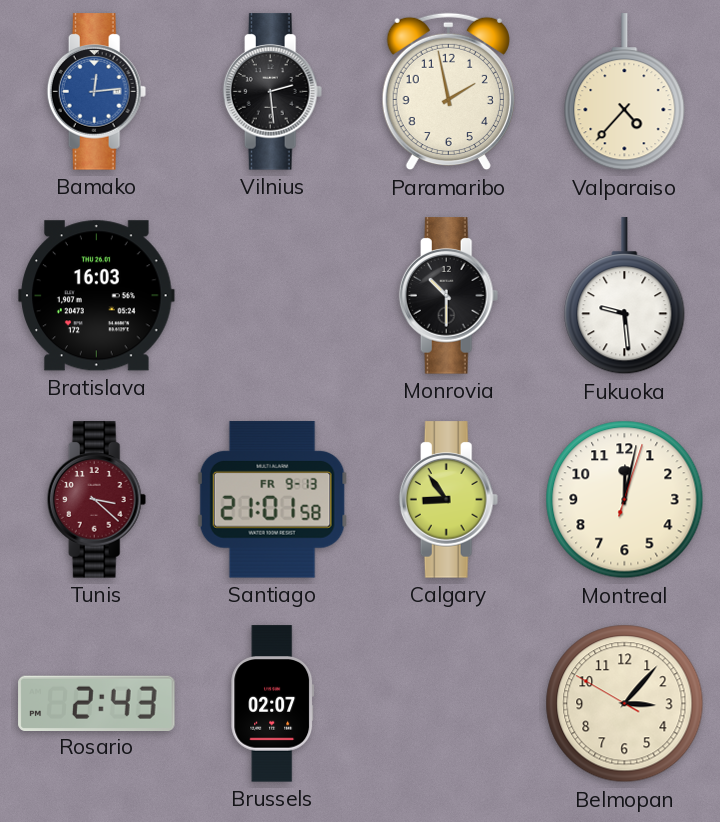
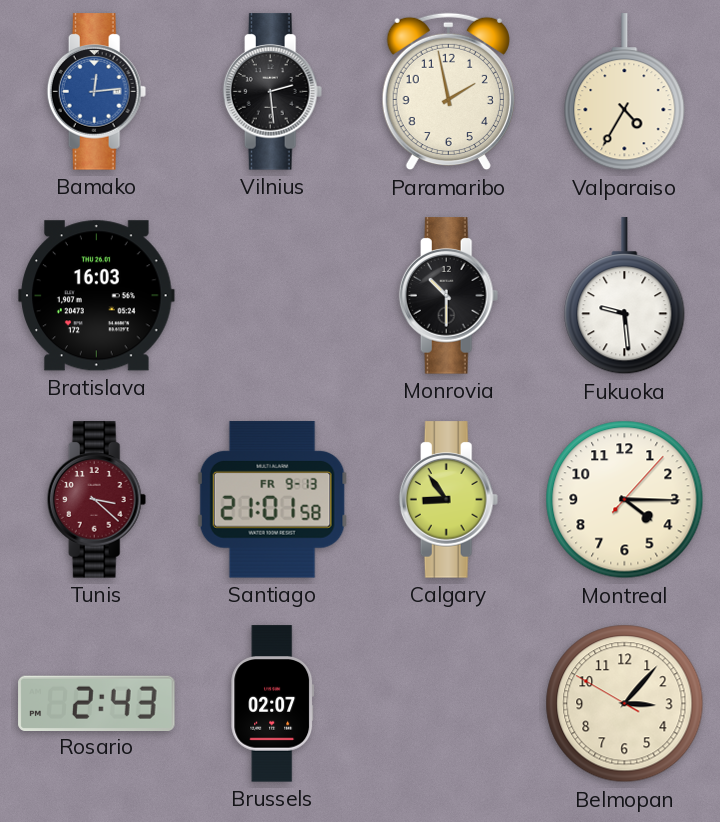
Valparaiso: 4:37 -> 4:35
Montreal: 12:02 -> 4:15
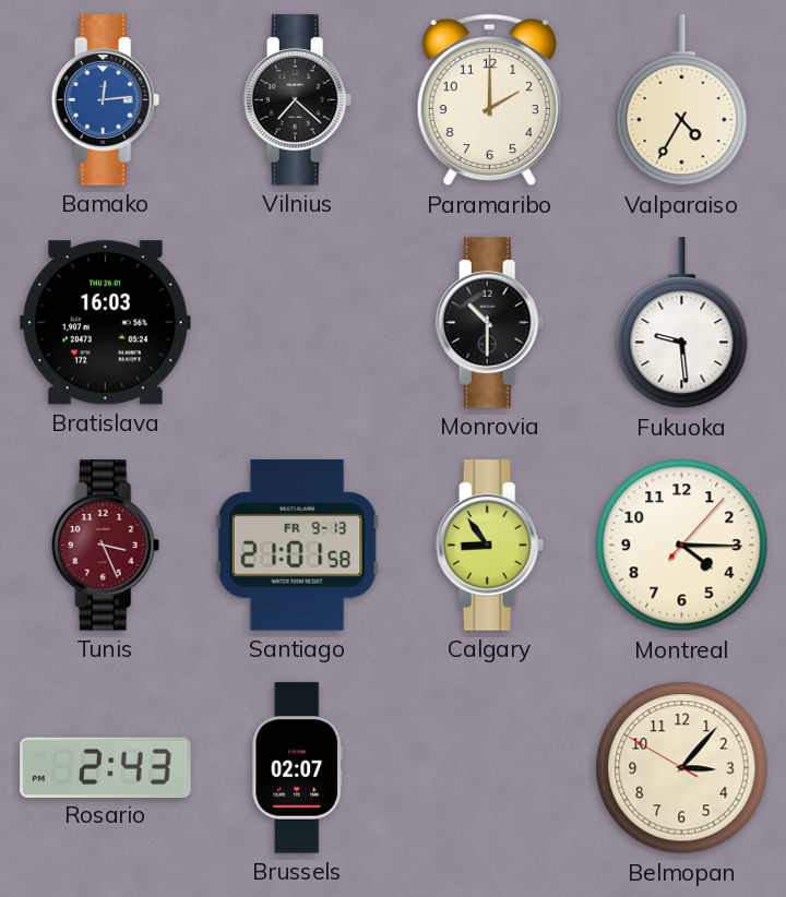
Vilnius: 2:29 -> 7:22
Paramaribo: 1:58 -> 2:00
Tunis: 3:22 -> 3:26
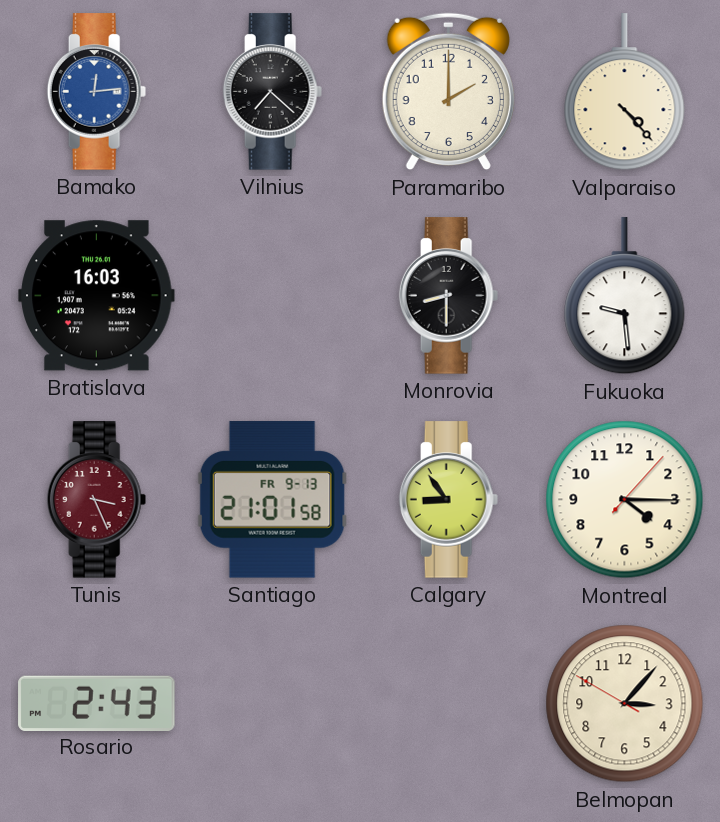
Valparaiso: 4:35 -> 4:23
Monrovia: 10:30 -> 8:30
Brussels: 02:07 -> none
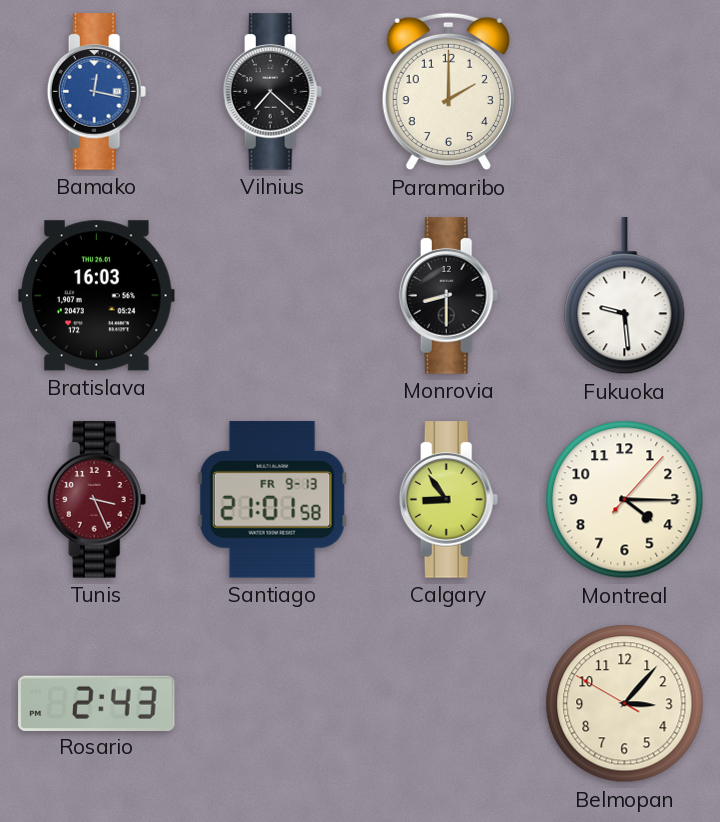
Bamako: 12:14 -> 12:17
Valparaiso: 4:23 -> none
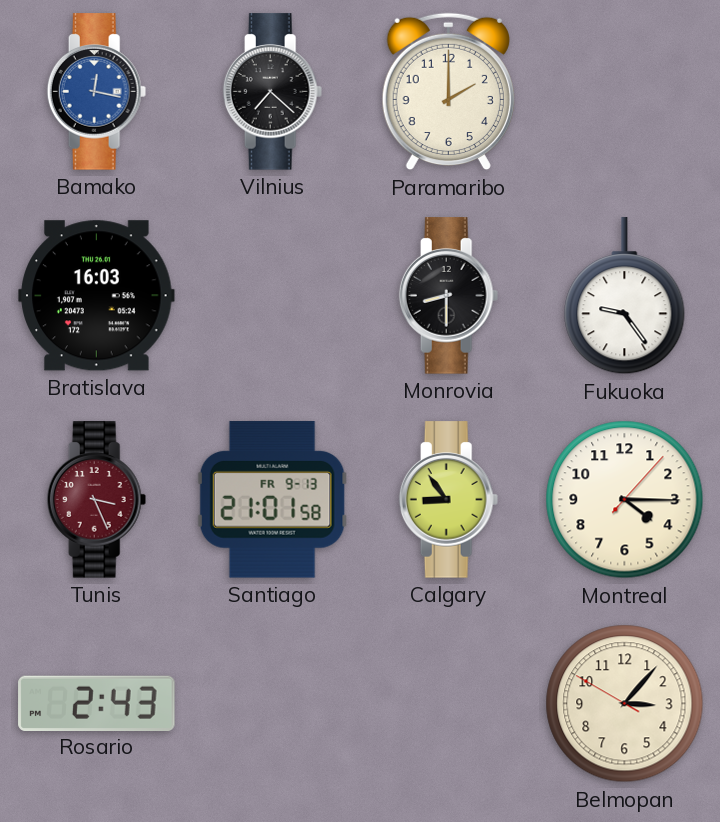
Fukuoka: 9:29 -> 9:24
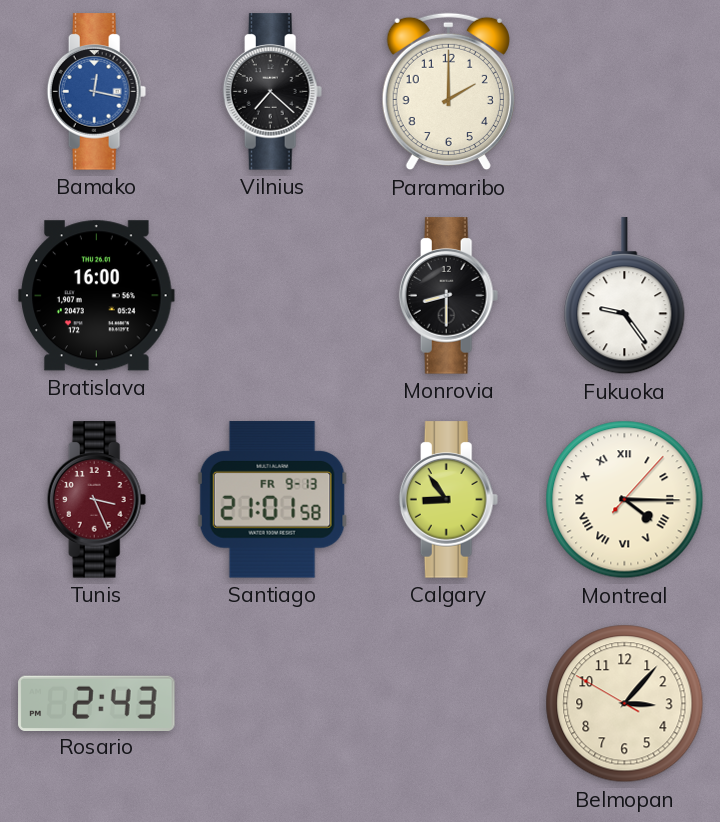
Bratislava: 16:03 -> 16:00
Montreal numerals: Arabic -> Roman
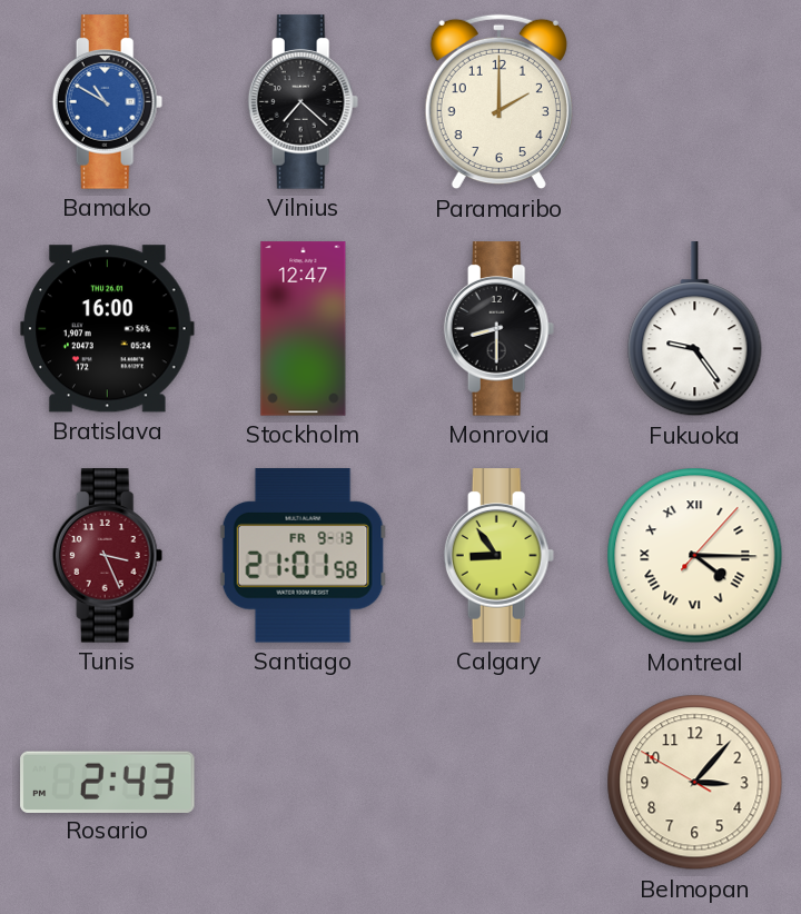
Bamako: 12:17 -> 10:50
Stockholm: none -> 12:47
